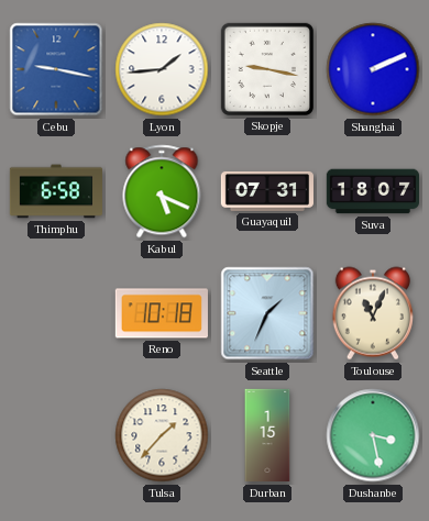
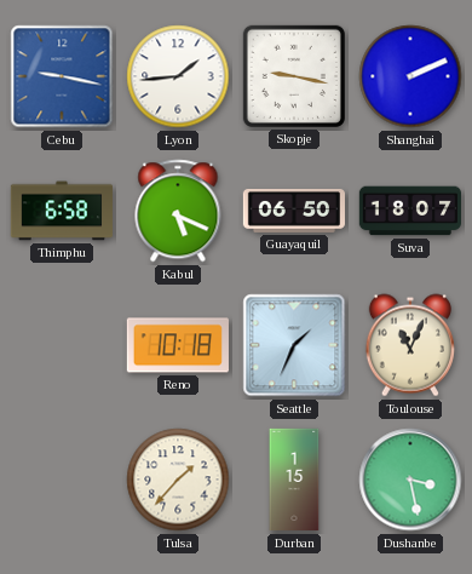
Guayaquil: 07:31 -> 06:50
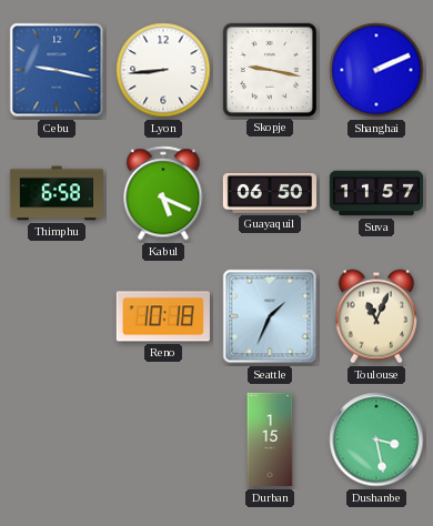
Lyon: 1:44 -> 8:44
Suva: 18:07 -> 11:57
Tulsa: 1:37 -> none
